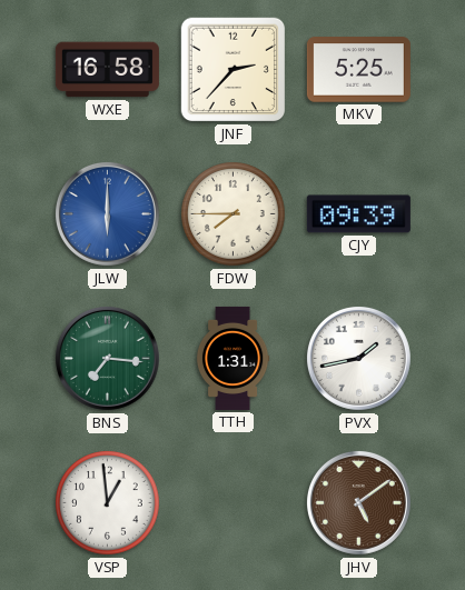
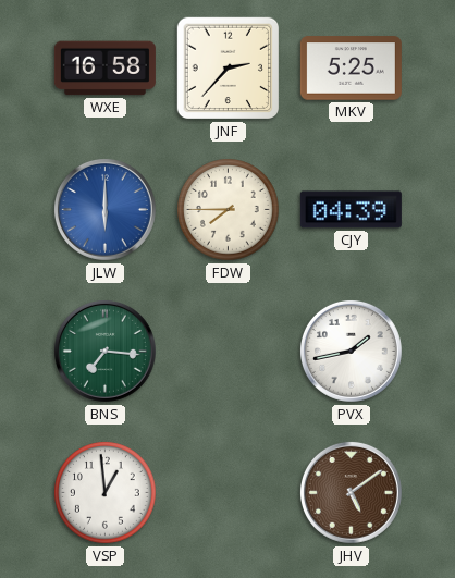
CJY: 09:39 -> 04:39
TTH: 1:31 -> none
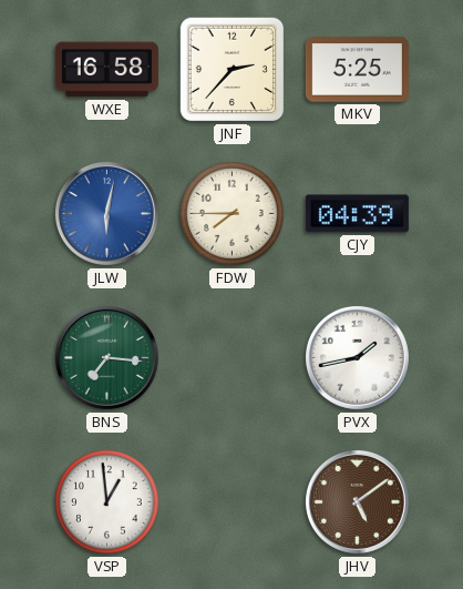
JLW: 6:00 -> 6:02
